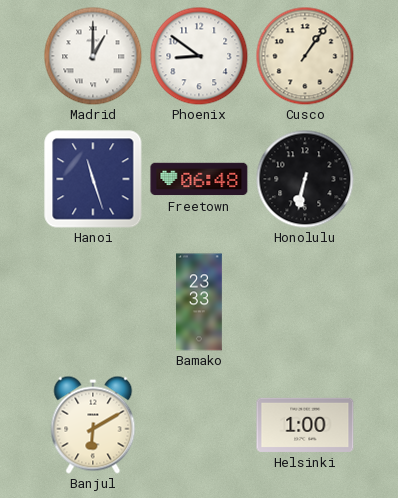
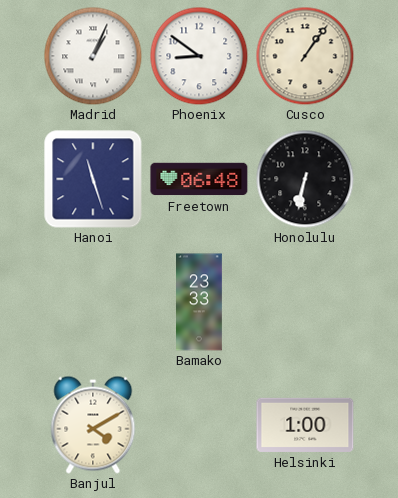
Madrid: 1:00 -> 1:04
Banjul: 6:10 -> 4:10
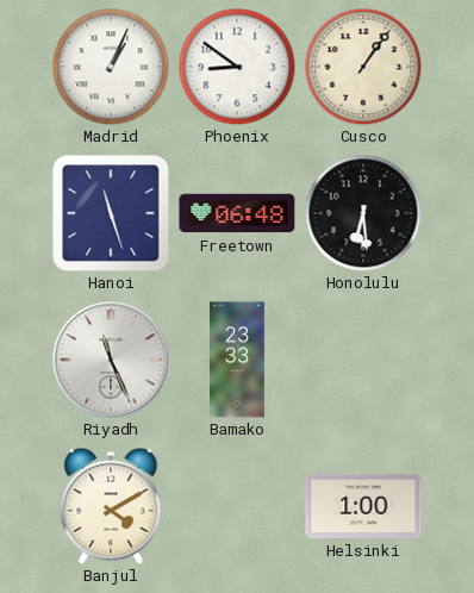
Honolulu: 6:32 -> 6:29
Riyadh: none -> 11:26
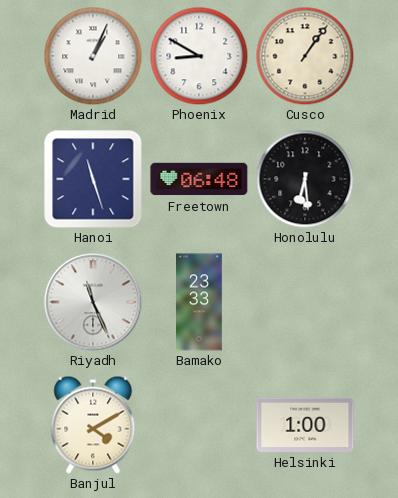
Phoenix: 8:51 -> 8:50
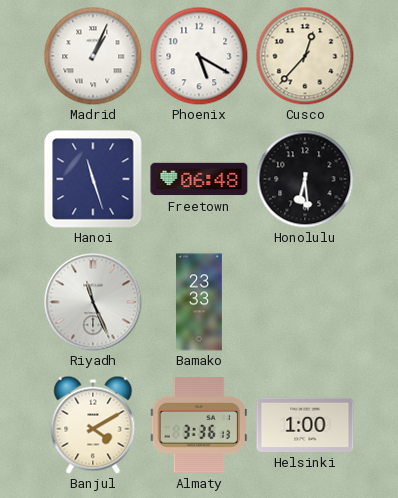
Phoenix: 8:50 -> 5:20
Cusco: 1:06 -> 12:37
Almaty: none -> 3:36
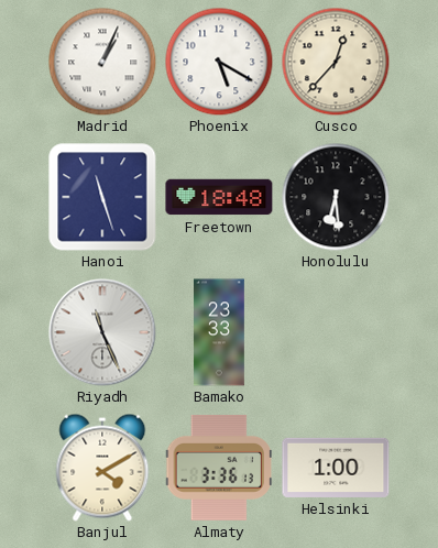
Freetown: 06:48 -> 18:48
